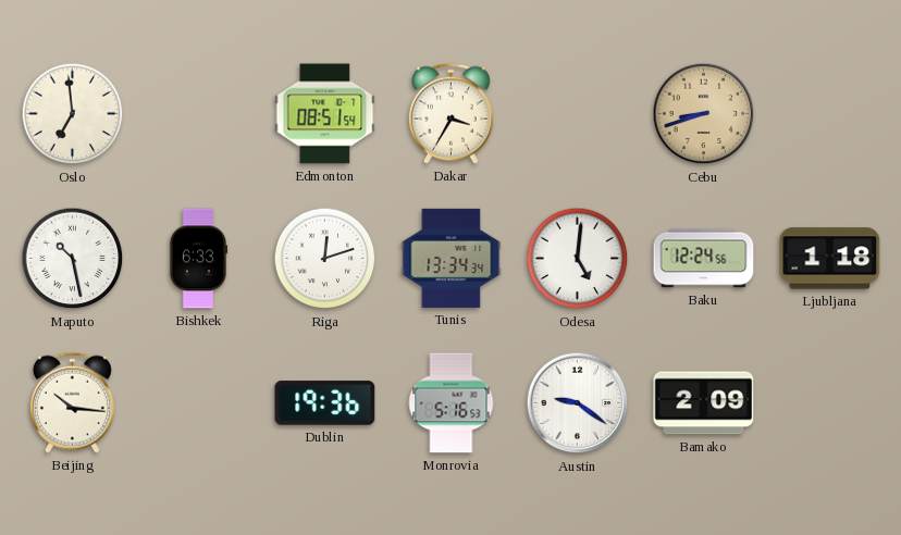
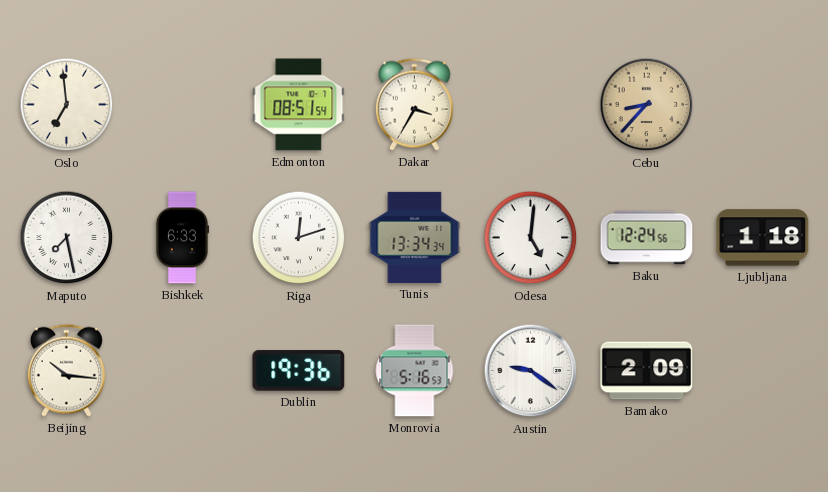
Cebu: 8:42 -> 8:37
Maputo: 10:28 -> 7:28
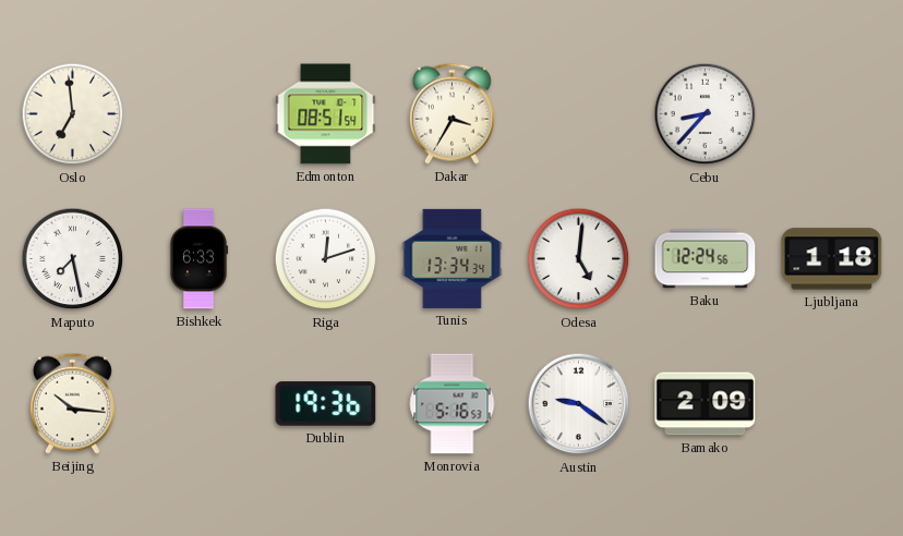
Cebu dial: champagne -> white
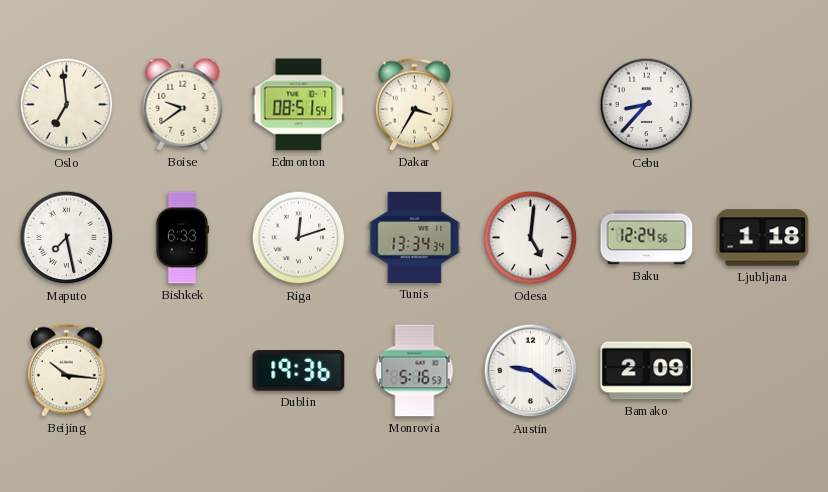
Boise: none -> 9:39
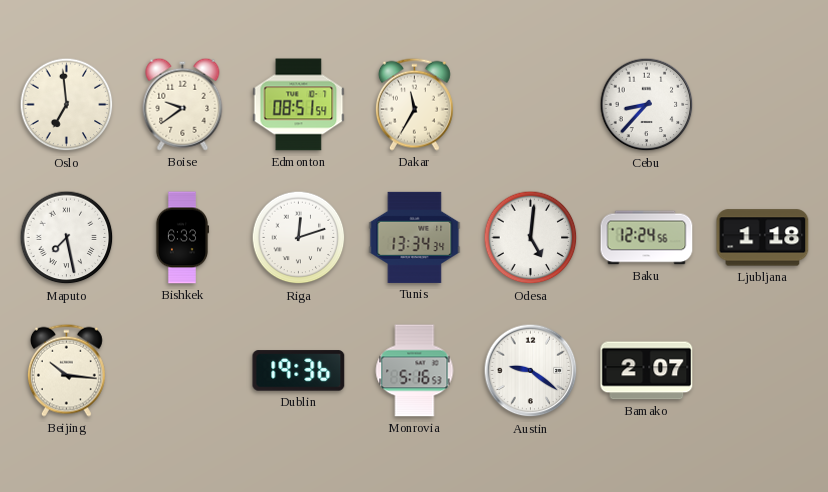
Dakar: 3:35 -> 11:35
Bamako: 2:09 -> 2:07
